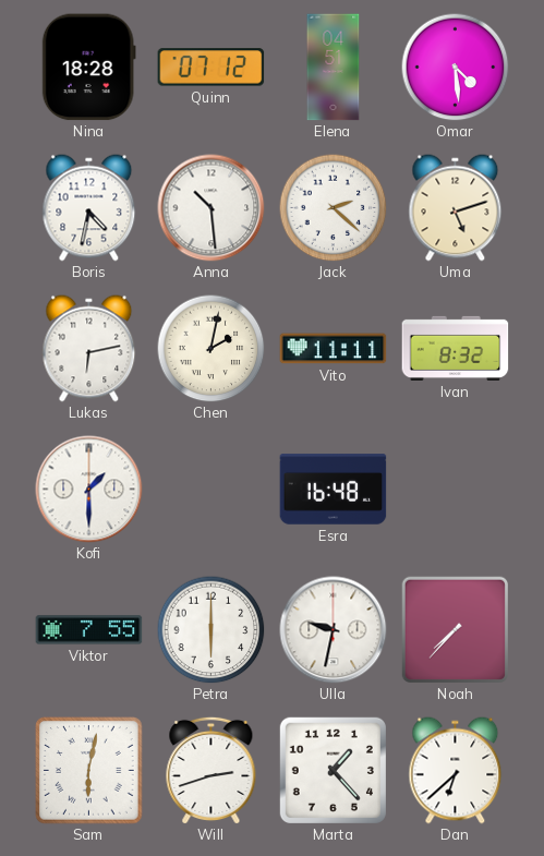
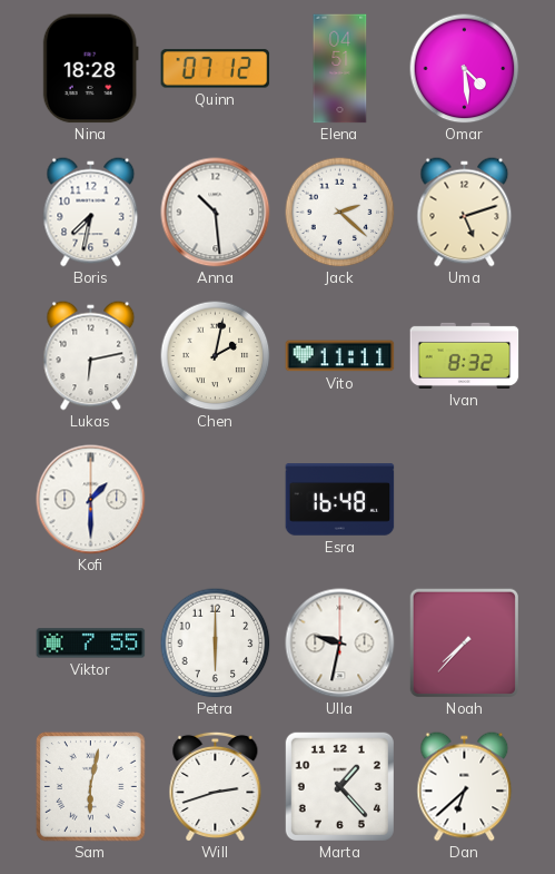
Boris: 4:32 -> 7:32
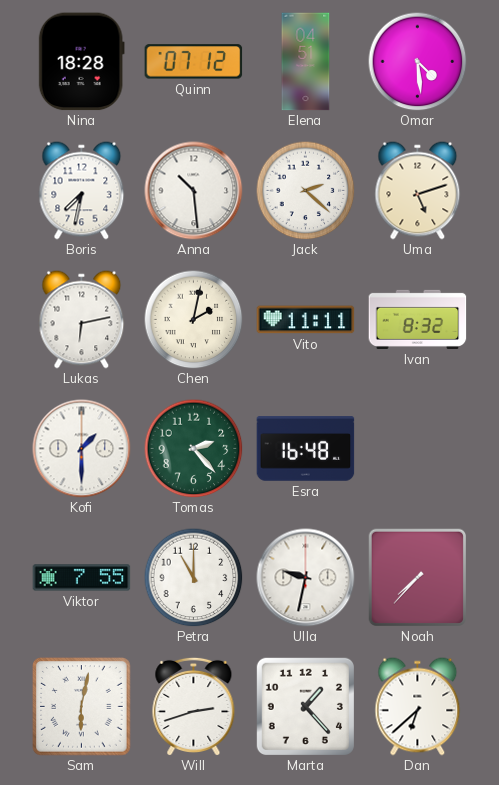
Tomas: none -> 2:23
Petra: 6:00 -> 11:00
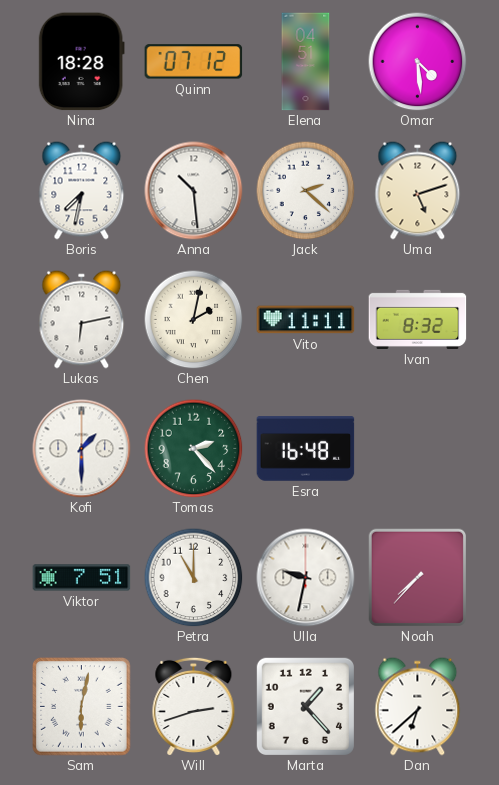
Viktor: 7:55 -> 7:51
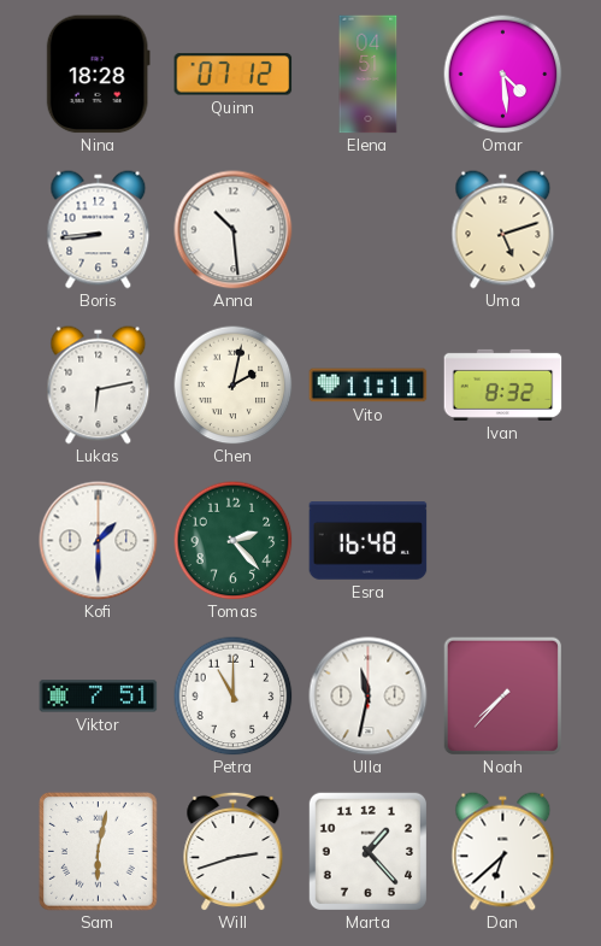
Boris: 7:32 -> 8:44
Jack: 2:22 -> none
Ulla: 9:32 -> 11:32
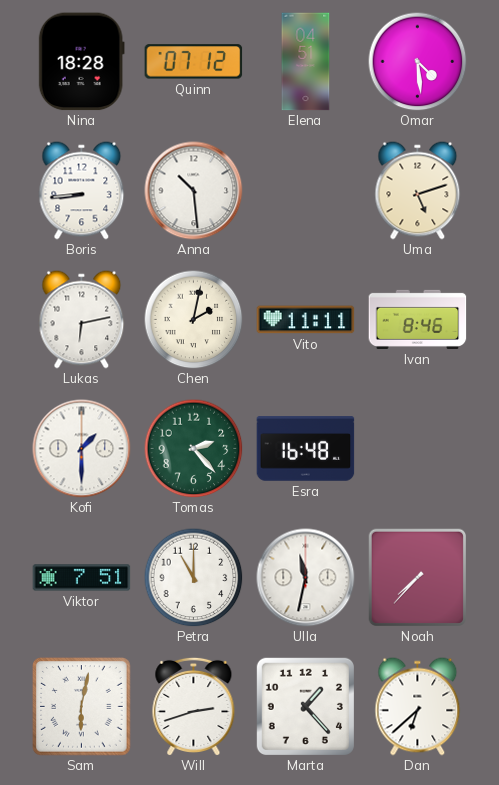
Ivan: 8:32 -> 8:46
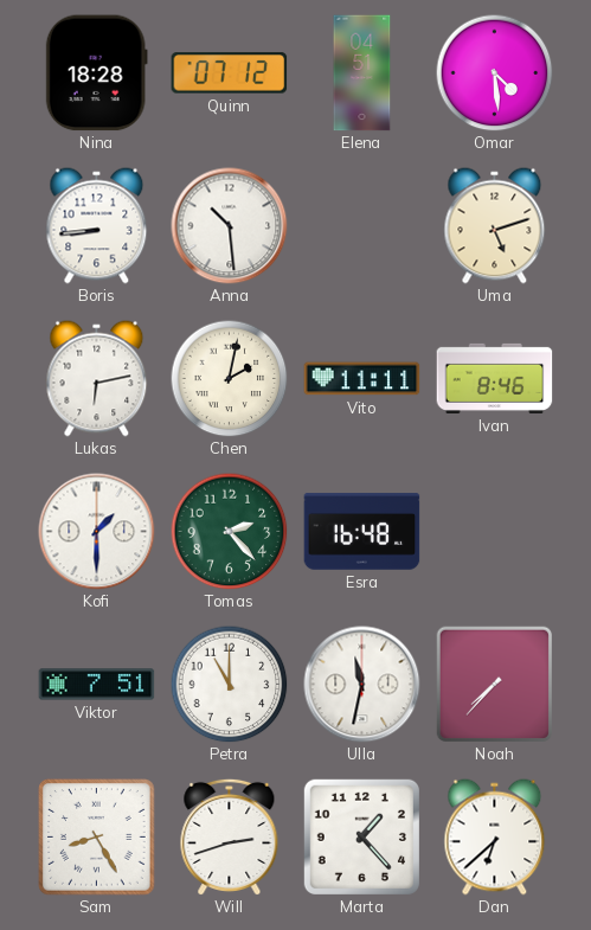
Sam: 6:02 -> 8:25
